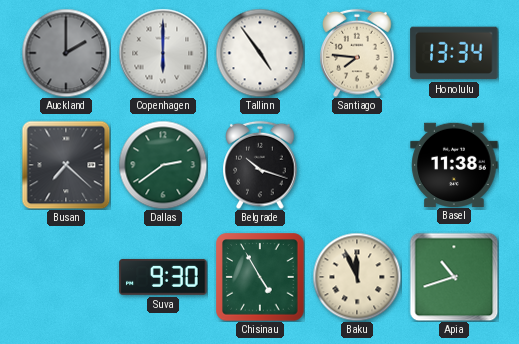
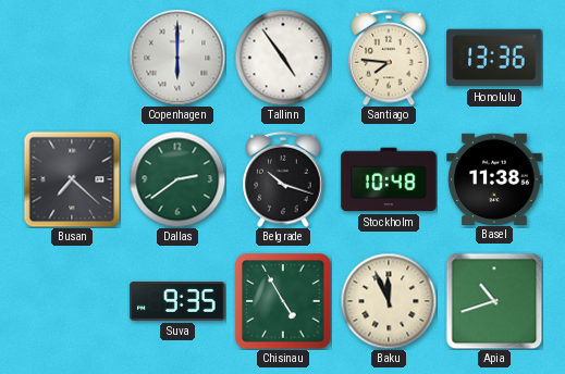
Auckland: 2:00 -> none
Honolulu: 13:34 -> 13:36
Stockholm: none -> 10:48
Suva: 9:30 -> 9:35
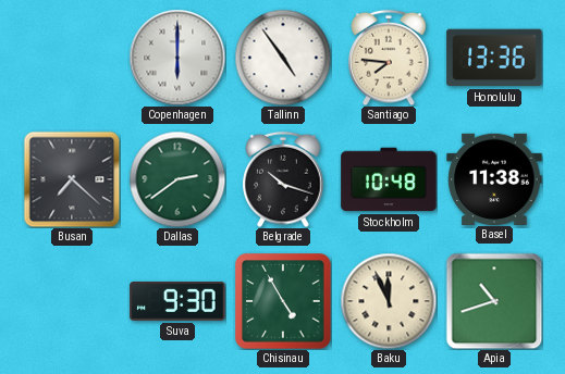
Suva: 9:35 -> 9:30
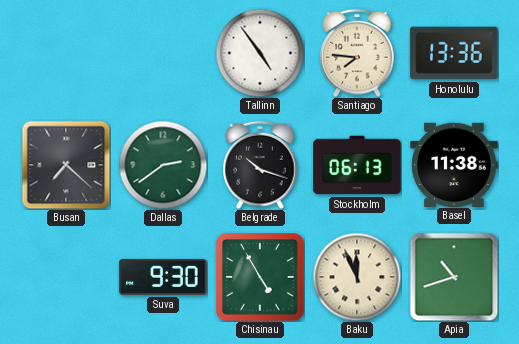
Copenhagen: 6:00 -> none
Stockholm: 10:48 -> 06:13
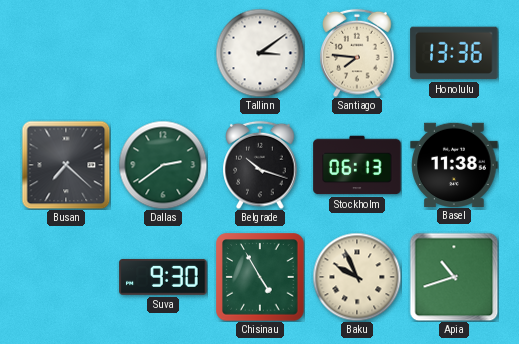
Tallinn: 4:54 -> 3:09
Baku: 11:56 -> 9:56
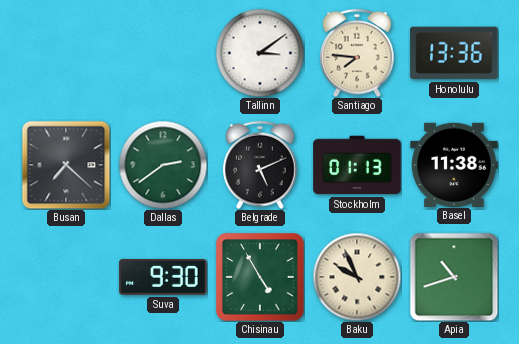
Belgrade: 10:18 -> 5:11
Stockholm: 06:13 -> 01:13
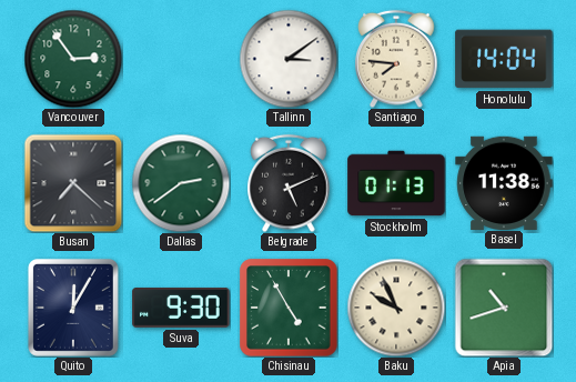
Vancouver: none -> 2:54
Honolulu: 13:36 -> 14:04
Quito: none -> 12:05
